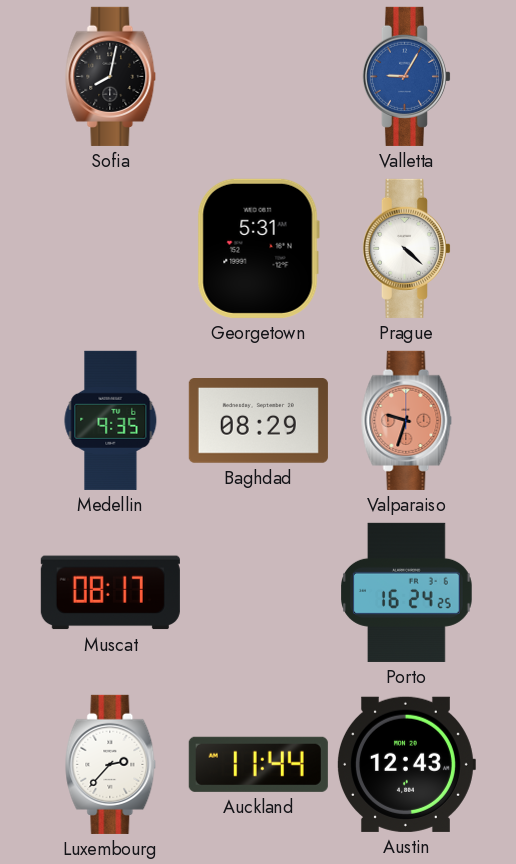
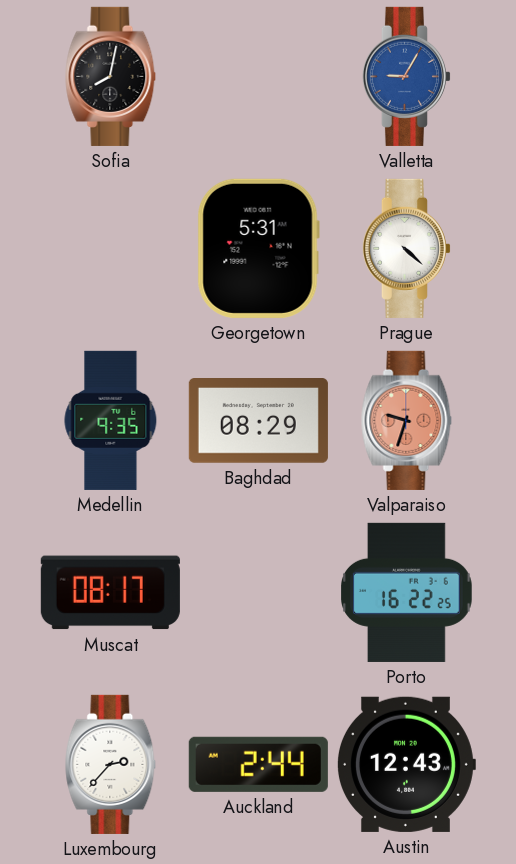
Porto: 16:24 -> 16:22
Auckland: 11:44 -> 2:44
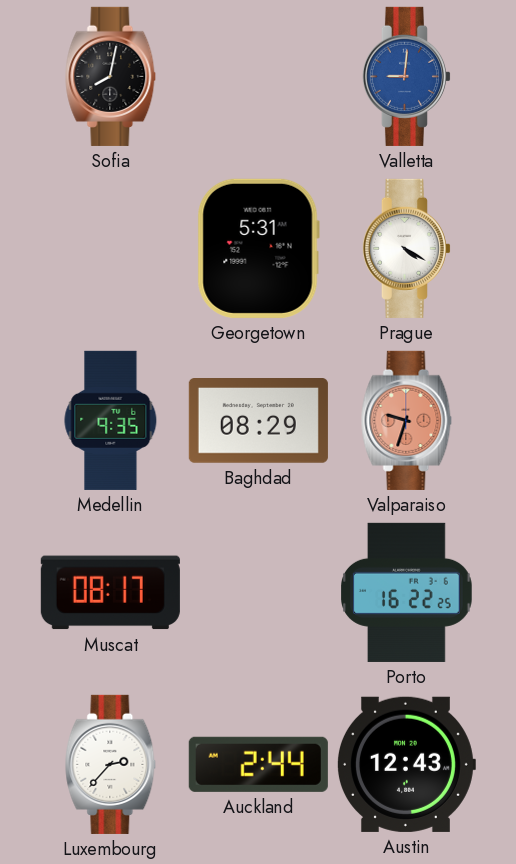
Valletta: 9:05 -> 9:01
Prague: 4:22 -> 4:20
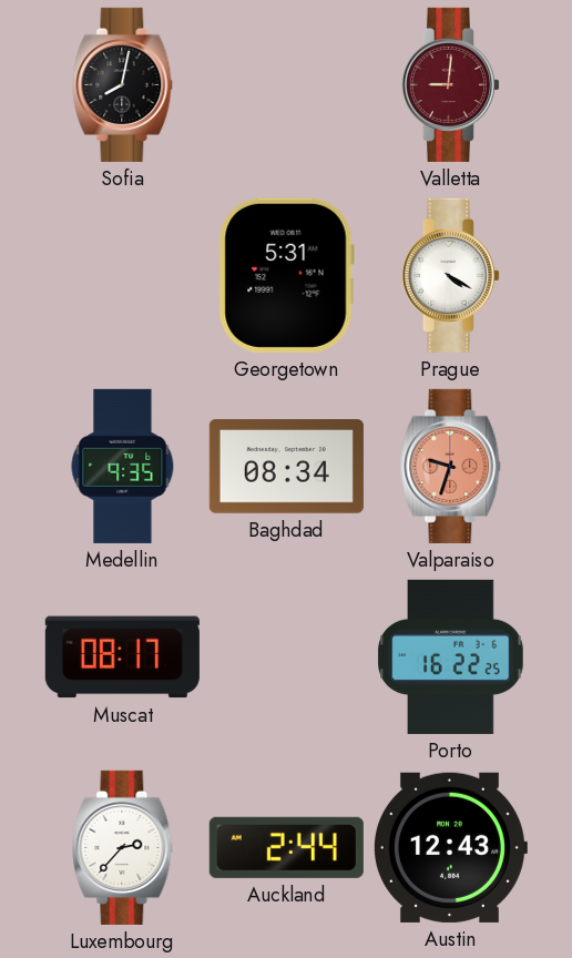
Valletta dial: blue -> burgundy
Baghdad: 08:29 -> 08:34
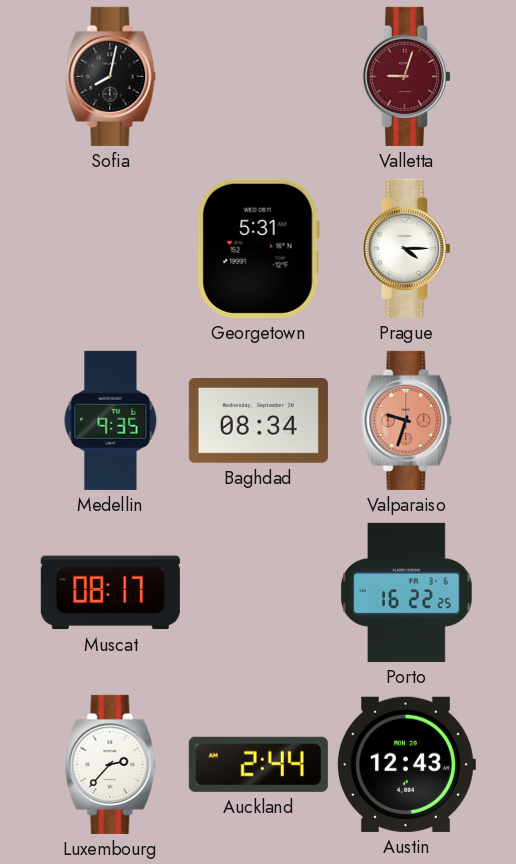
Valletta: 9:01 -> 9:03
Prague: 4:20 -> 4:15
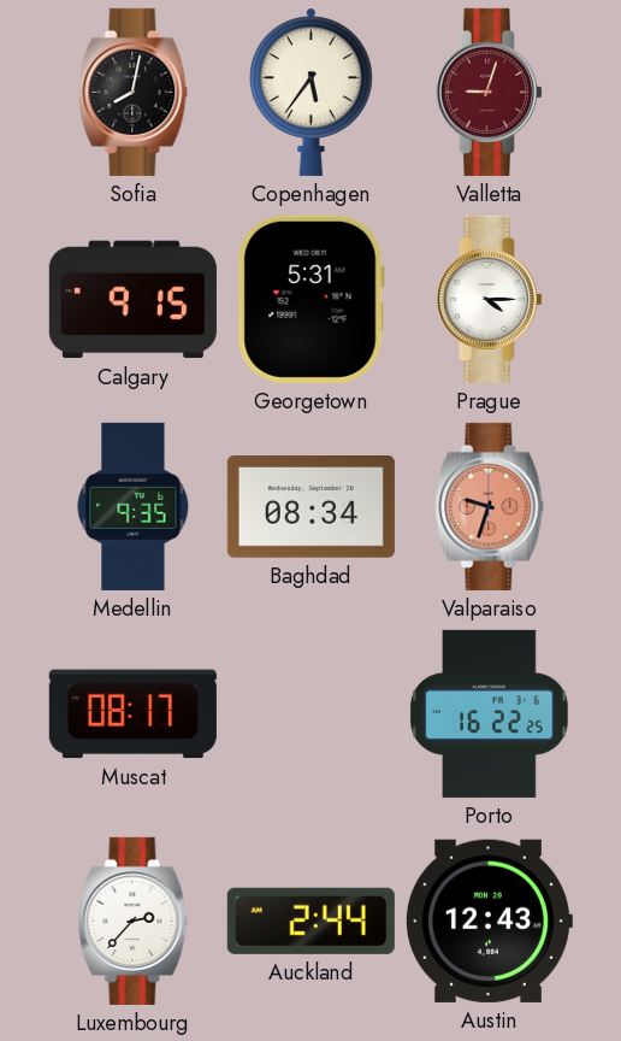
Copenhagen: none -> 5:36
Calgary: none -> 9:15
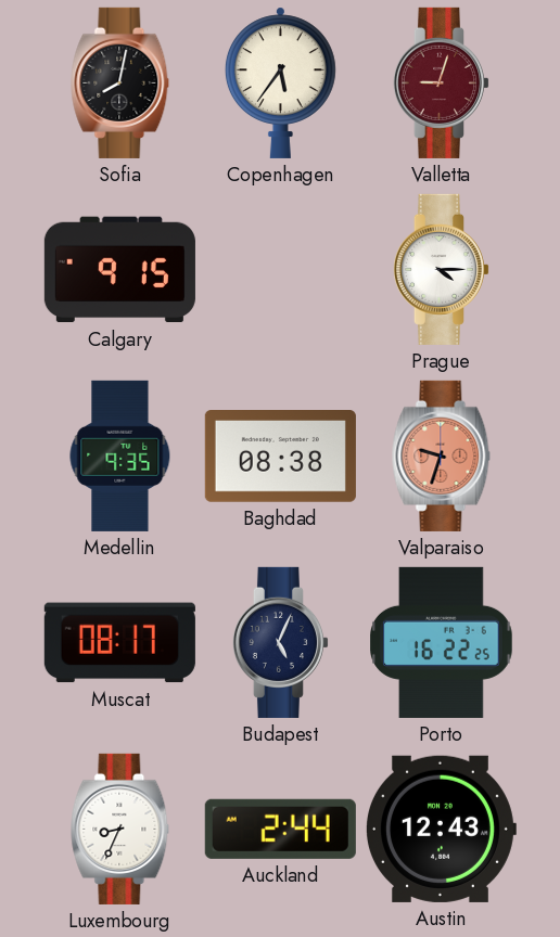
Georgetown: 5:31 -> none
Baghdad: 08:34 -> 08:38
Budapest: none -> 5:04
Luxembourg: 2:37 -> 8:34
